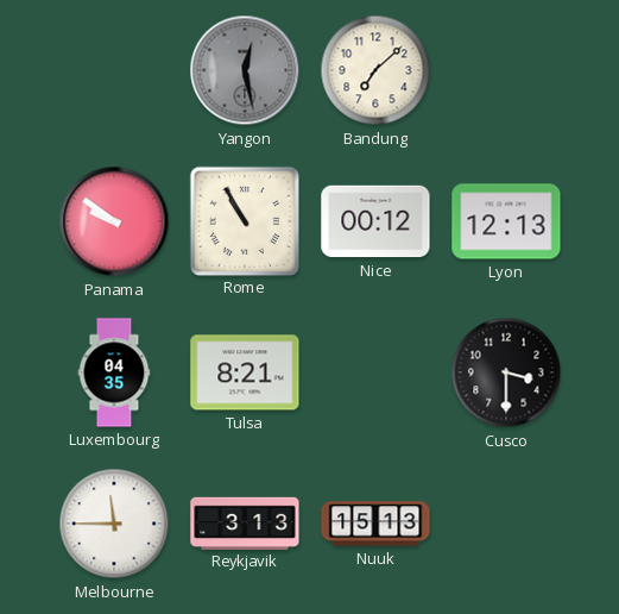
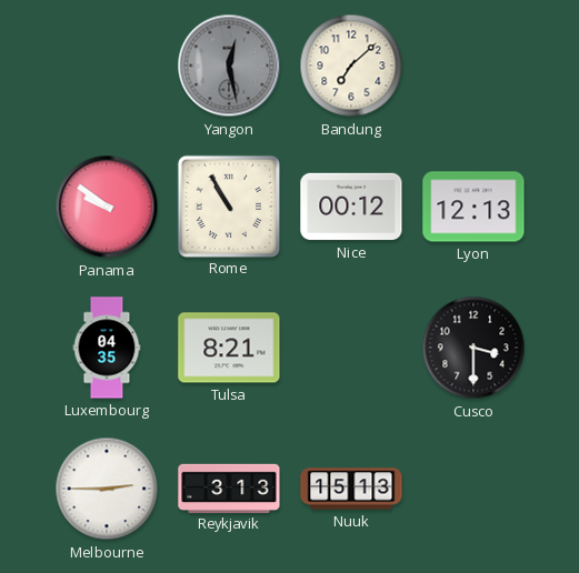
Melbourne: 11:45 -> 2:45
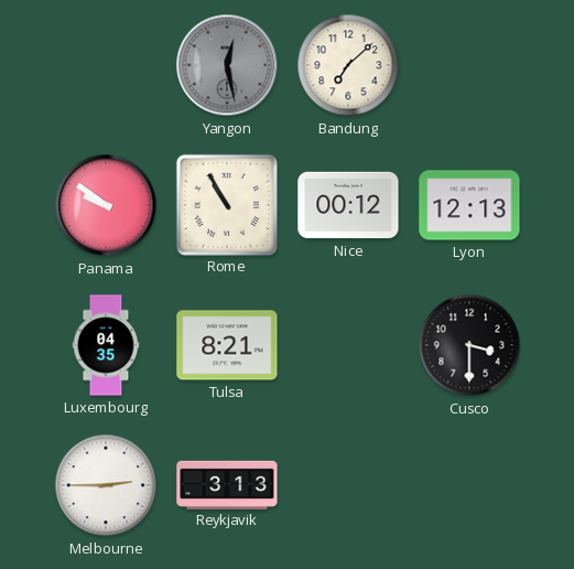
Nuuk: 15:13 -> none
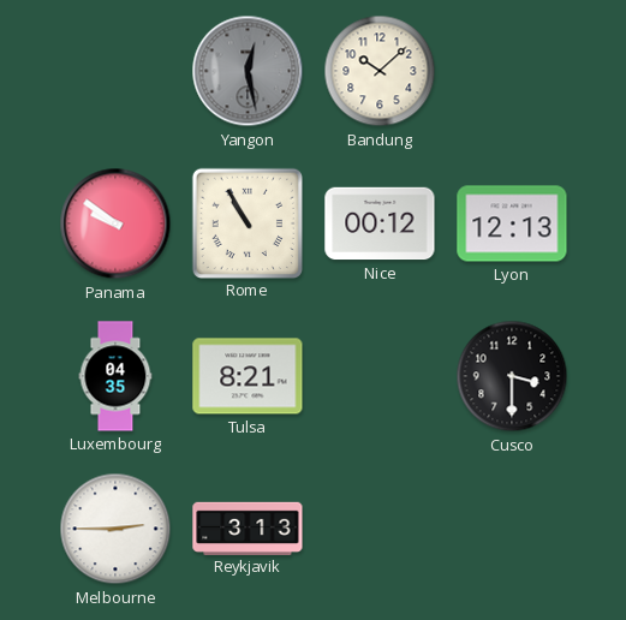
Bandung: 7:08 -> 10:08
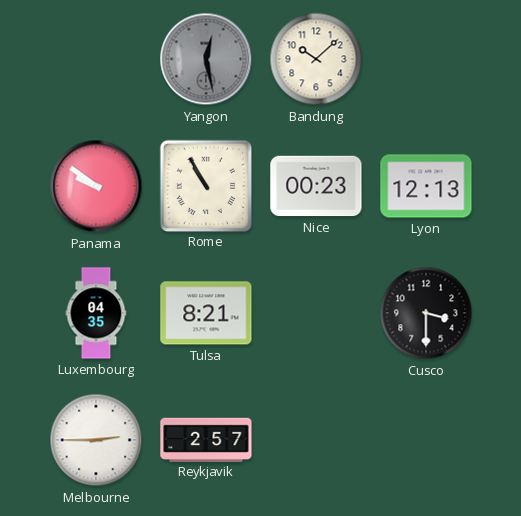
Nice: 00:12 -> 00:23
Reykjavik: 3:13 -> 2:57
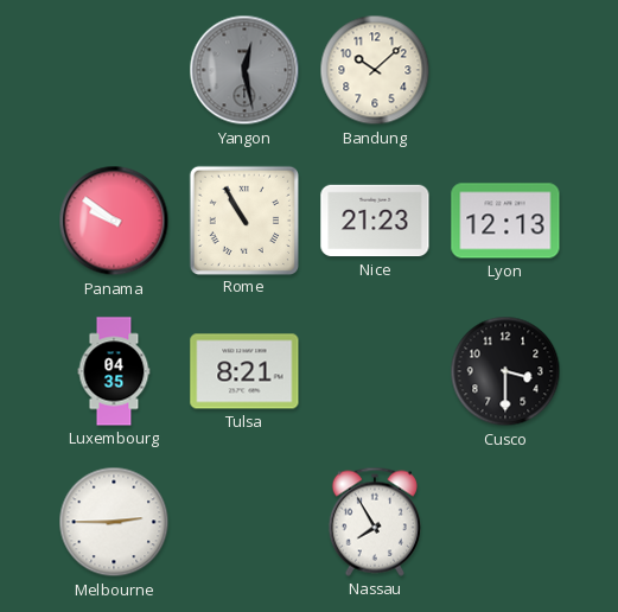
Nice: 00:23 -> 21:23
Reykjavik: 2:57 -> none
Nassau: none -> 7:55
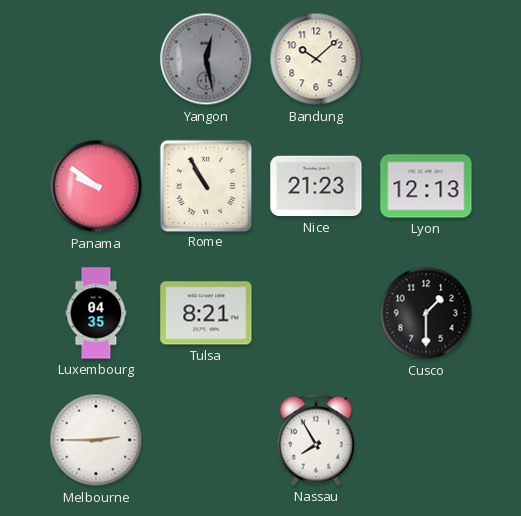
Cusco: 3:30 -> 1:30
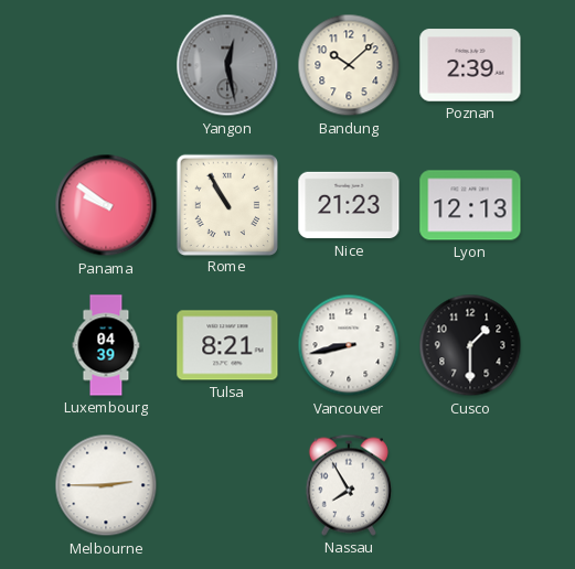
Poznan: none -> 2:39
Luxembourg: 04:35 -> 04:39
Vancouver: none -> 8:43
